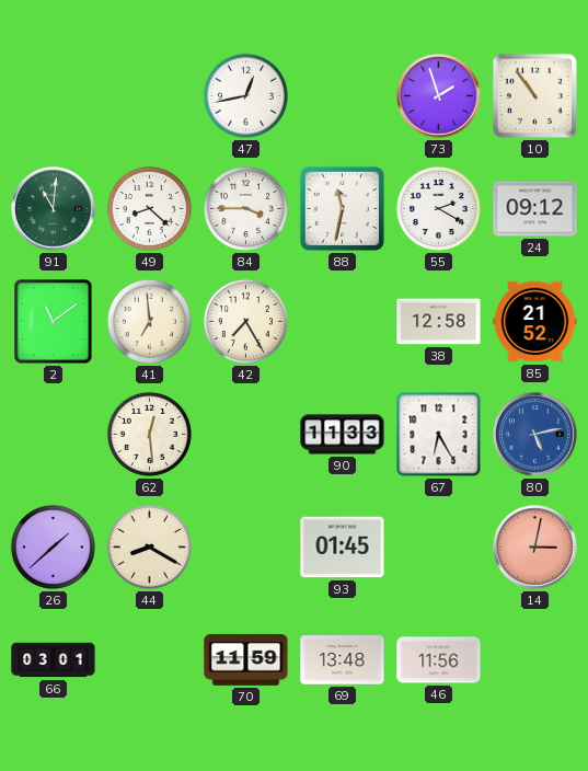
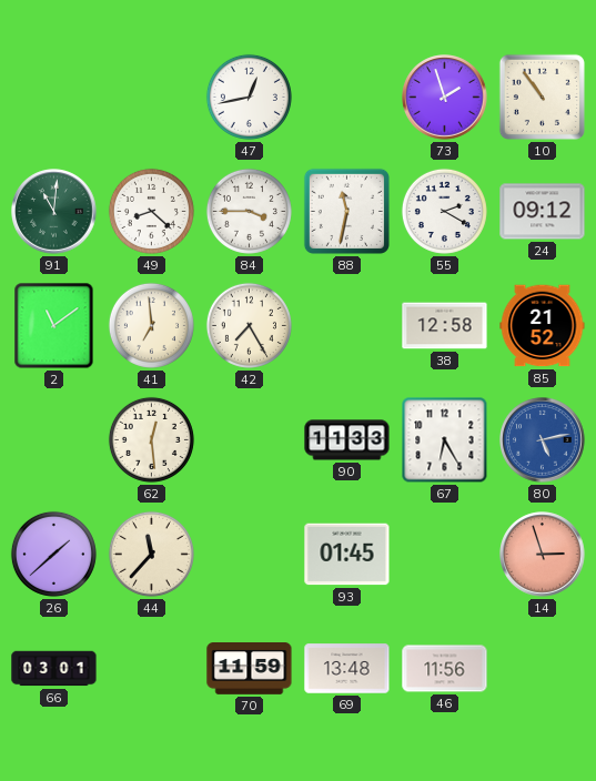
44: 8:20 -> 11:37
14: 3:02 -> 2:57
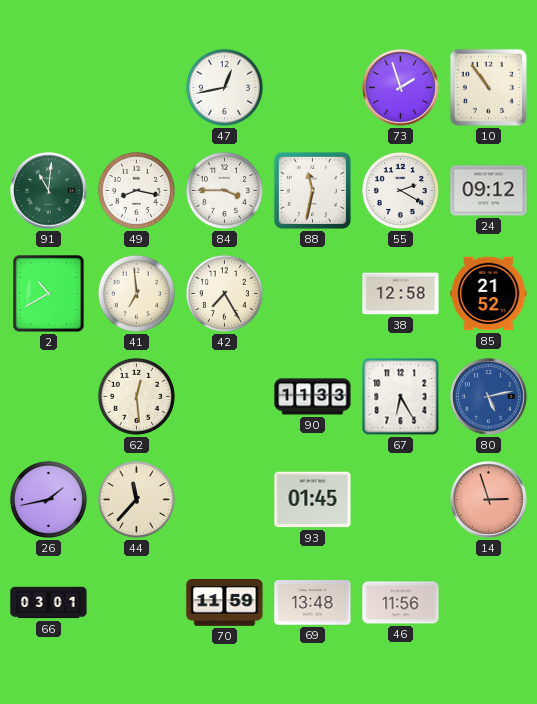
49: 8:22 -> 8:17
2: 11:09 -> 10:40
26: 1:38 -> 1:43
